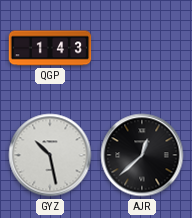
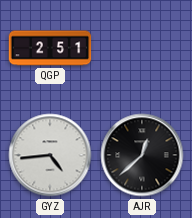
QGP: 1:43 -> 2:51
GYZ: 10:28 -> 4:44
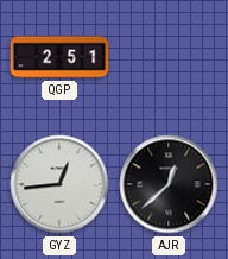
GYZ: 4:44 -> 12:44
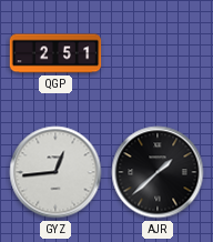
AJR: 12:38 -> 1:38
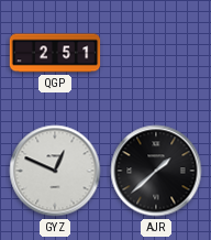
GYZ: 12:44 -> 12:49
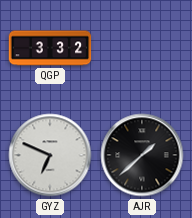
QGP: 2:51 -> 3:32
GYZ: 12:49 -> 6:49
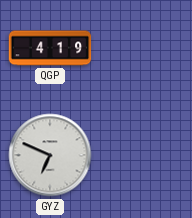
QGP: 3:32 -> 4:19
AJR: 1:38 -> none
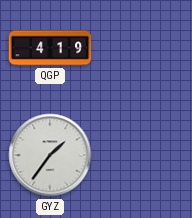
GYZ: 6:49 -> 1:36
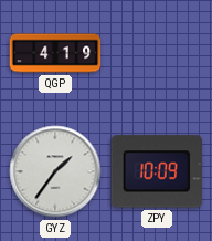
ZPY: none -> 10:09
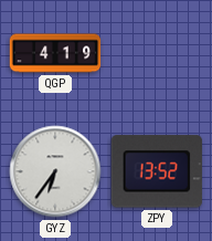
GYZ: 1:36 -> 6:36
ZPY: 10:09 -> 13:52
